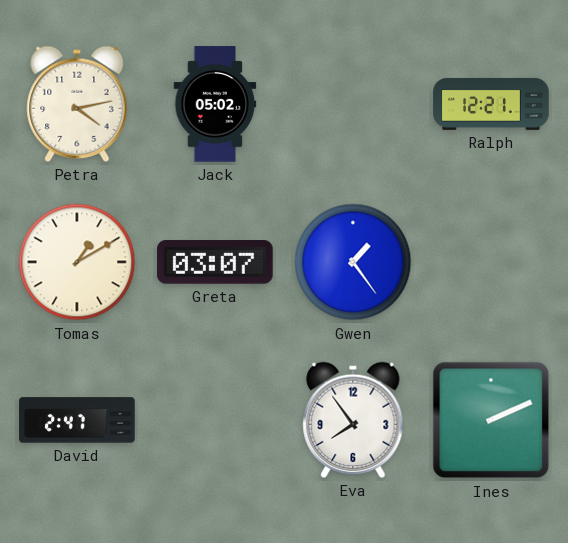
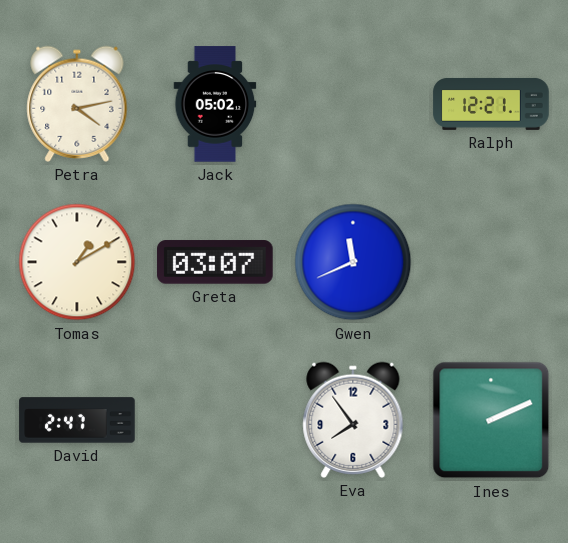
Gwen: 1:24 -> 11:41
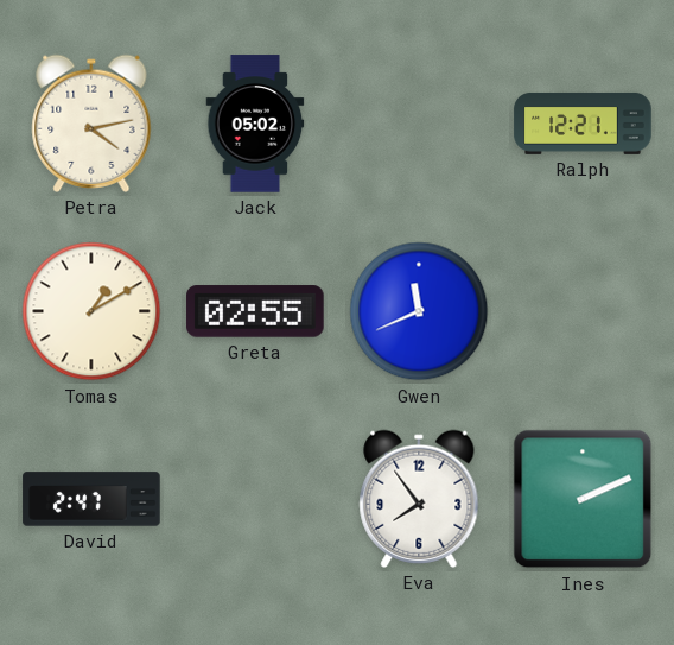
Greta: 03:07 -> 02:55
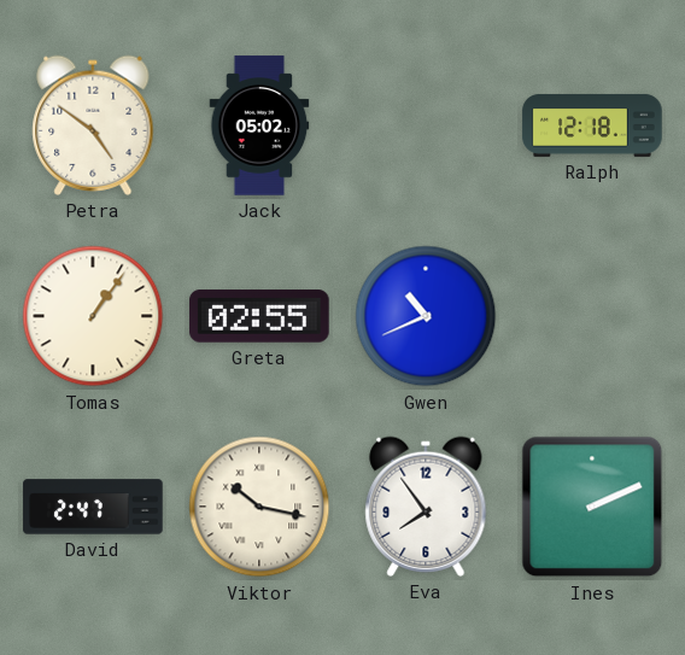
Petra: 4:13 -> 4:51
Ralph: 12:21 -> 12:18
Tomas: 1:10 -> 1:06
Gwen: 11:41 -> 10:41
Viktor: none -> 10:17
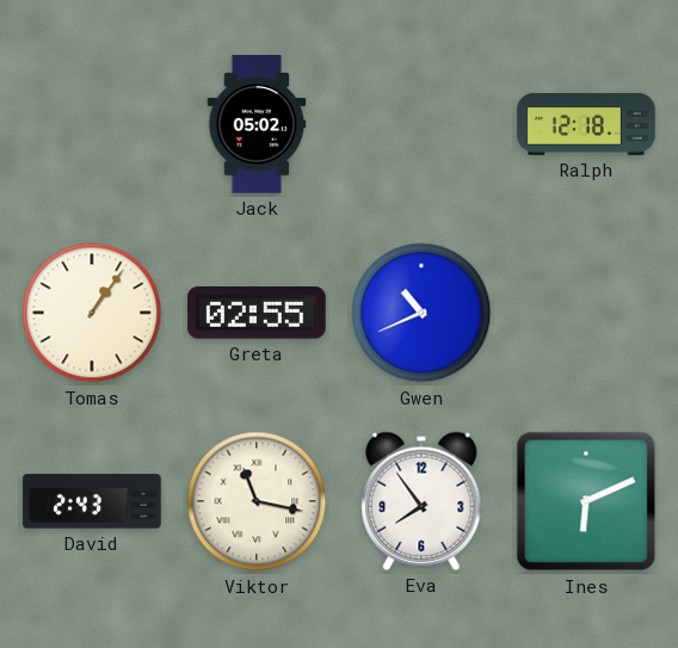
Petra: 4:51 -> none
David: 2:47 -> 2:43
Viktor: 10:17 -> 11:17
Ines: 2:11 -> 6:11
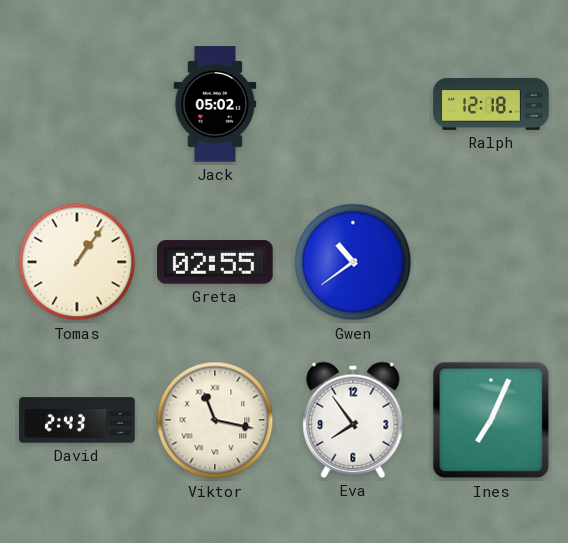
Gwen: 10:41 -> 10:39
Ines: 6:11 -> 7:04
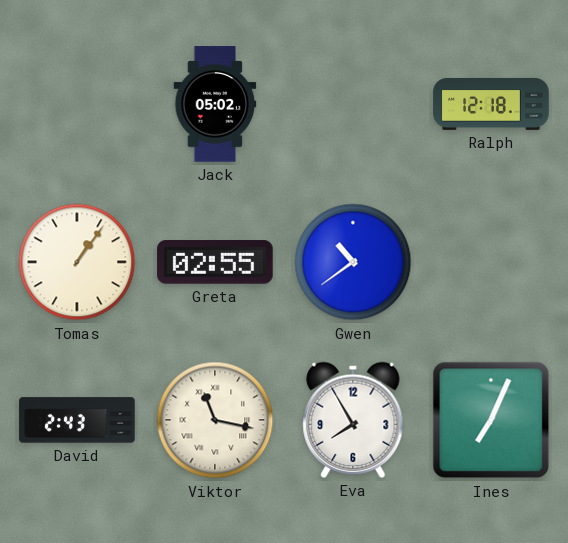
Eva: 7:54 -> 7:55
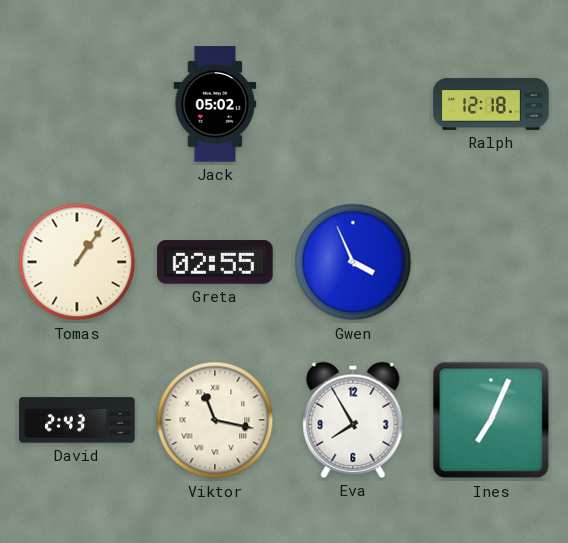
Gwen: 10:39 -> 3:56
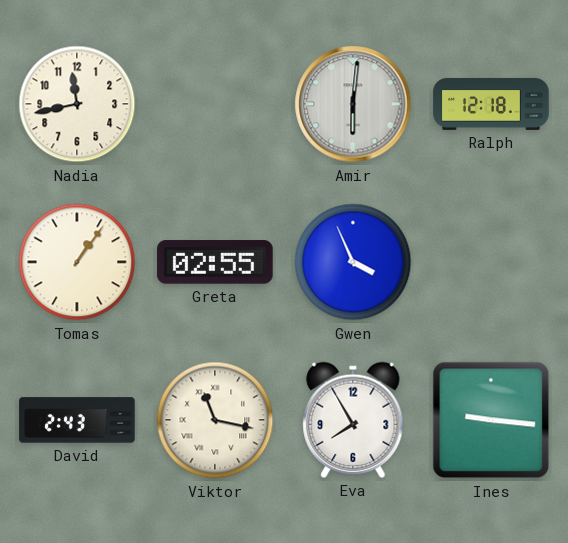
Nadia: none -> 11:43
Jack: 05:02 -> none
Amir: none -> 6:01
Ines: 7:04 -> 9:16
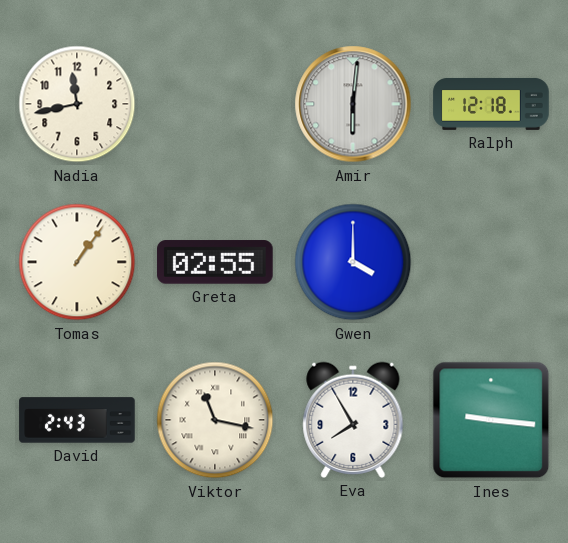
Gwen: 3:56 -> 4:00
